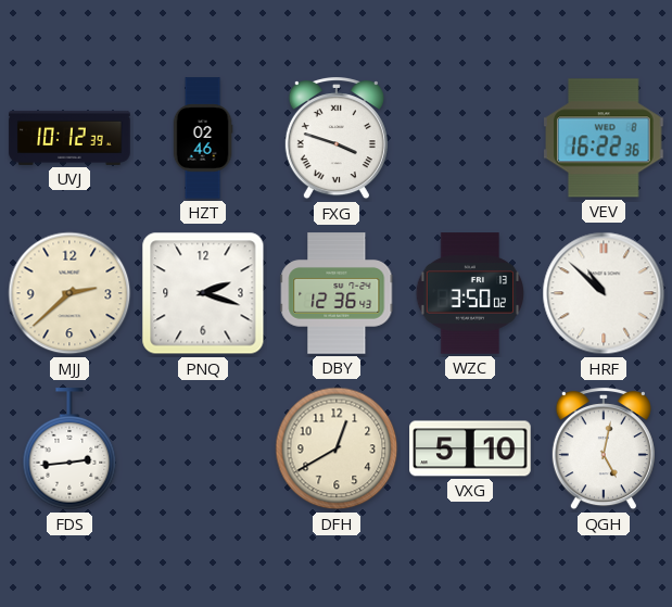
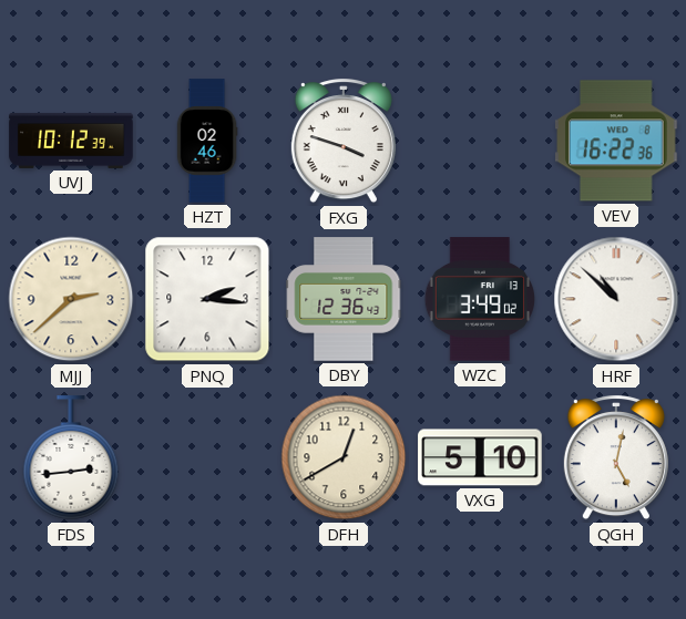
PNQ: 2:18 -> 2:16
WZC: 3:50 -> 3:49
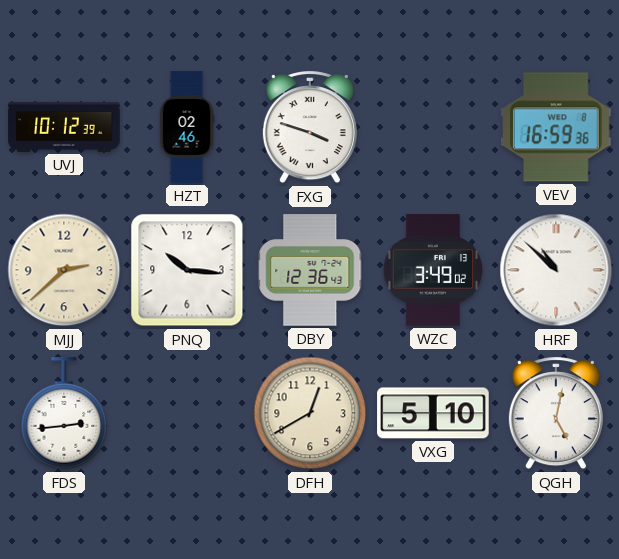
VEV: 16:22 -> 16:59
PNQ: 2:16 -> 10:16
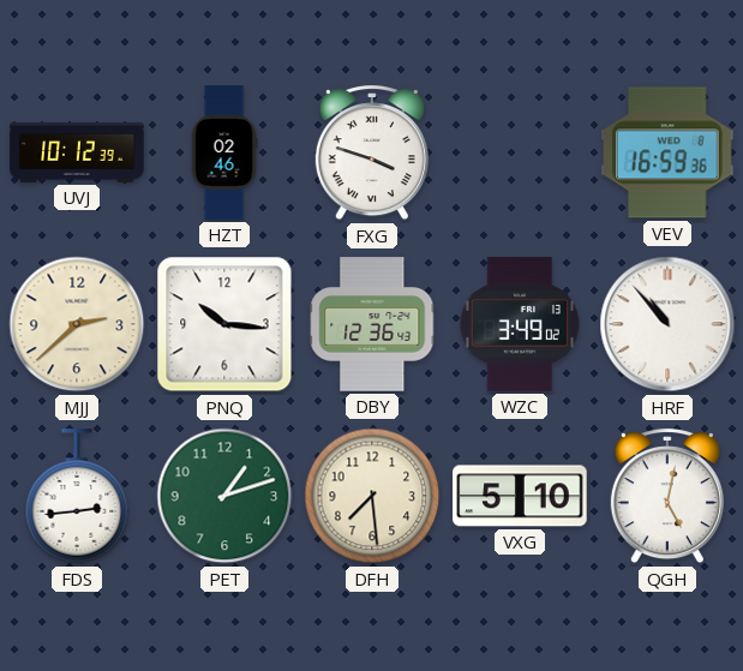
HRF: 10:52 -> 10:53
PET: none -> 1:12
DFH: 12:40 -> 7:29
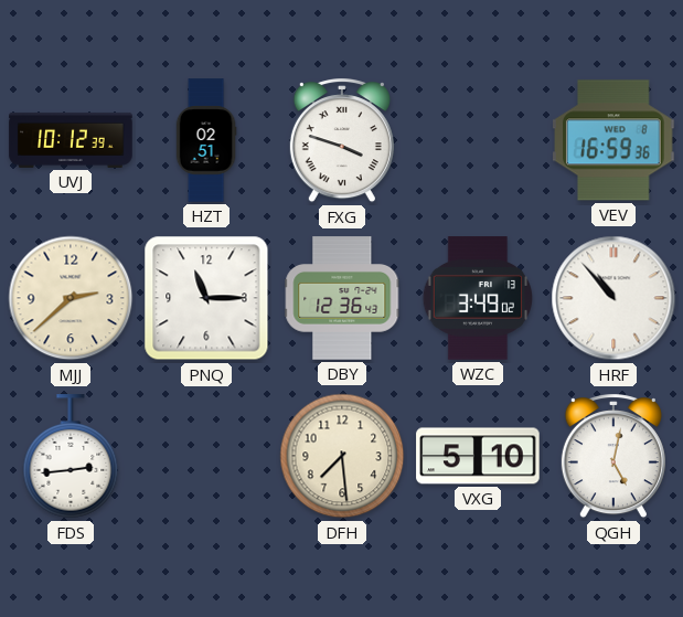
HZT: 02:46 -> 02:51
PNQ: 10:16 -> 11:15
PET: 1:12 -> none
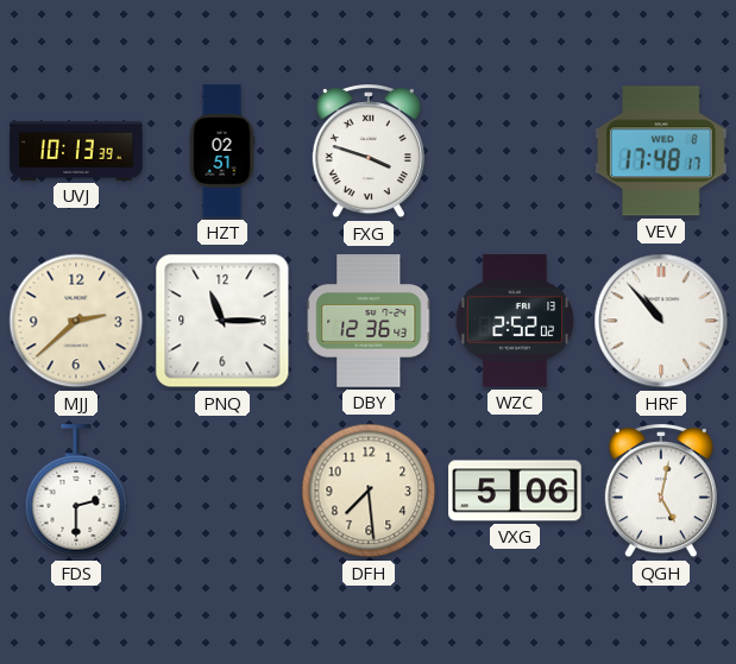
UVJ: 10:12 -> 10:13
VEV: 16:59 -> 17:48
WZC: 3:49 -> 2:52
FDS: 2:44 -> 2:30
VXG: 5:10 -> 5:06
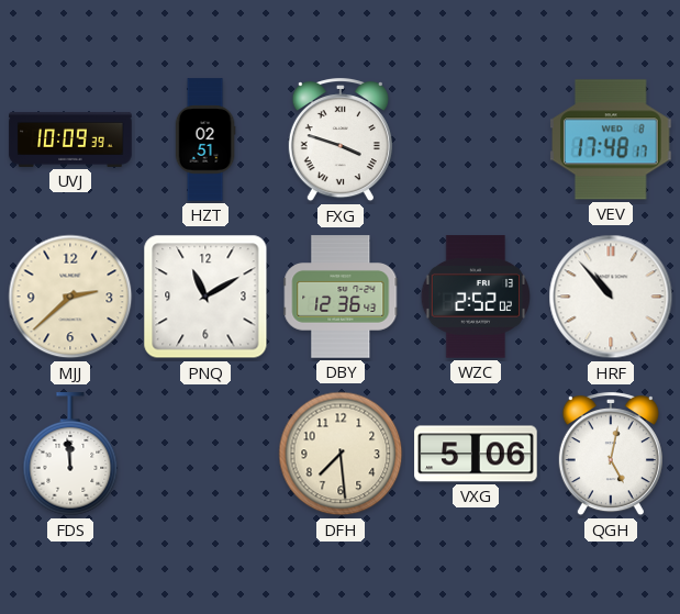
UVJ: 10:13 -> 10:09
PNQ: 11:15 -> 11:10
FDS: 2:30 -> 11:59
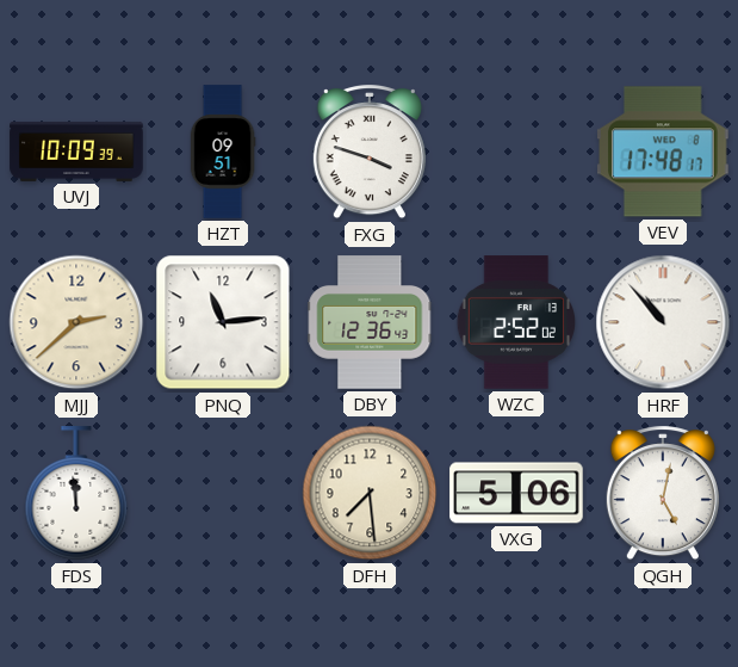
HZT: 02:51 -> 09:51
PNQ: 11:10 -> 11:14
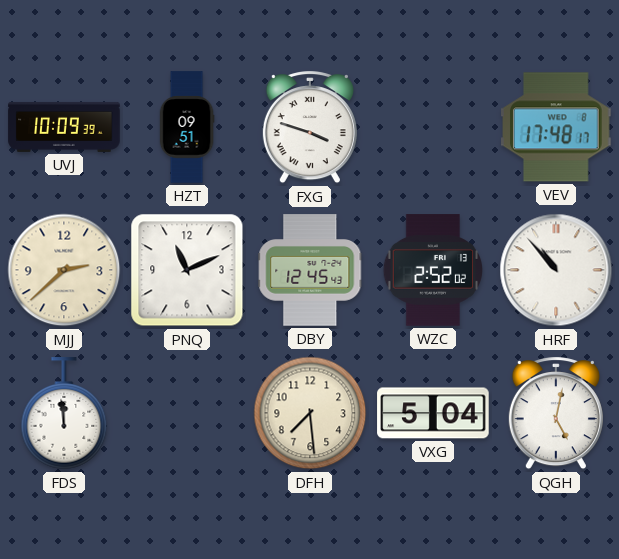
PNQ: 11:14 -> 11:11
DBY: 12:36 -> 12:45
VXG: 5:06 -> 5:04
